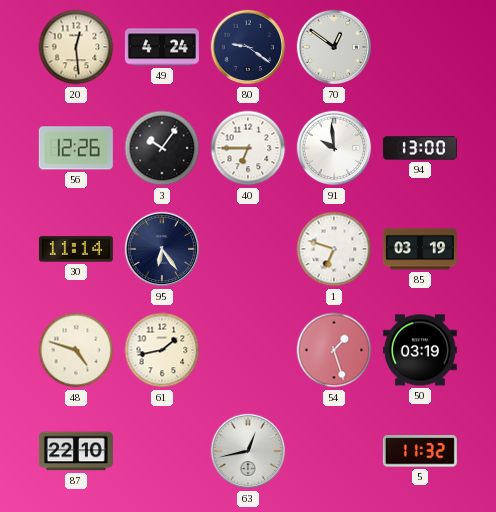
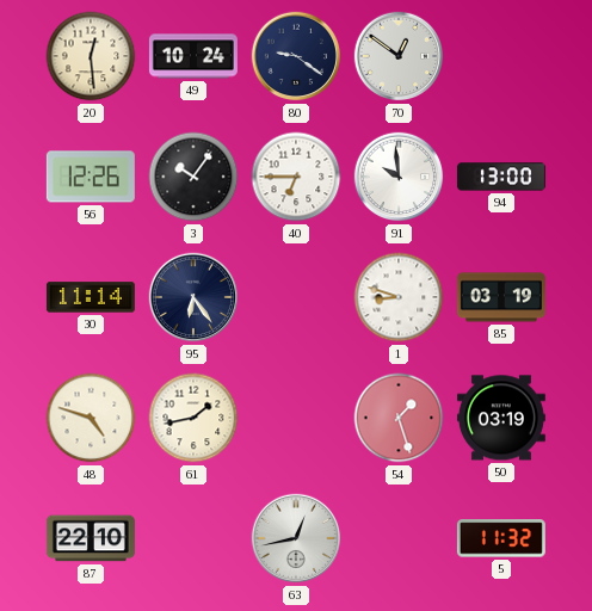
49: 4:24 -> 10:24
1: 6:48 -> 8:48
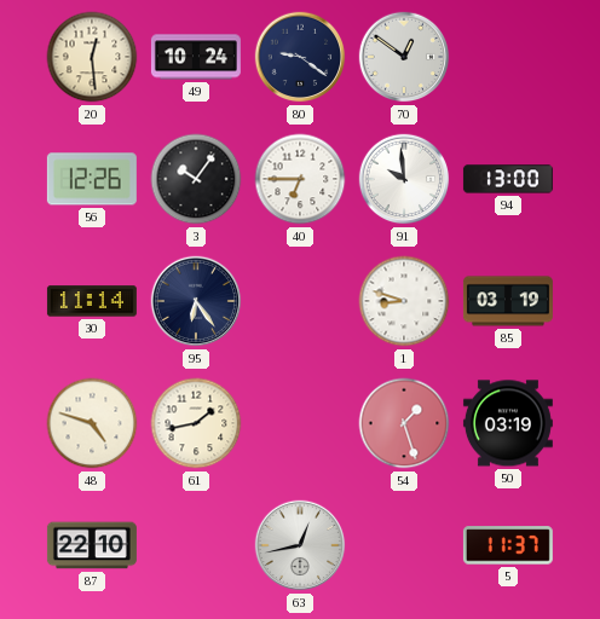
5: 11:32 -> 11:37
